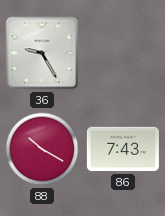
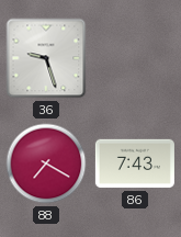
36: 9:25 -> 9:27
88: 10:20 -> 7:20
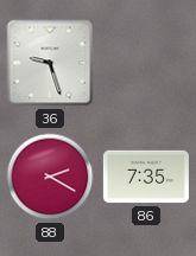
88: 7:20 -> 2:20
86: 7:43 -> 7:35
